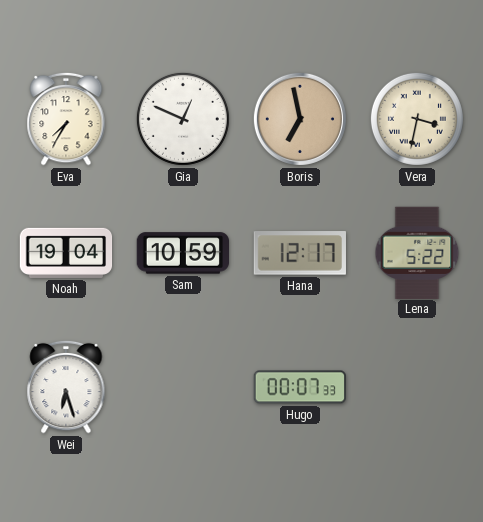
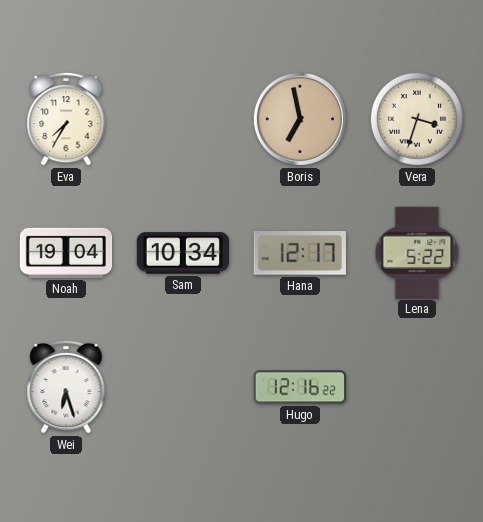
Gia: 12:49 -> none
Vera: 3:32 -> 3:33
Sam: 10:59 -> 10:34
Hugo: 00:07 -> 12:16
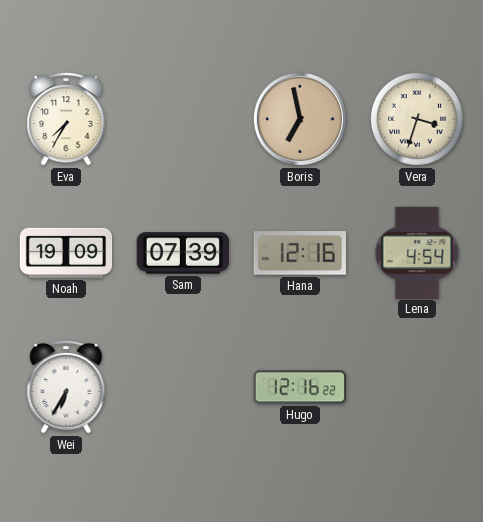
Noah: 19:04 -> 19:09
Sam: 10:34 -> 07:39
Hana: 12:17 -> 12:16
Lena: 5:22 -> 4:54
Wei: 6:27 -> 6:35
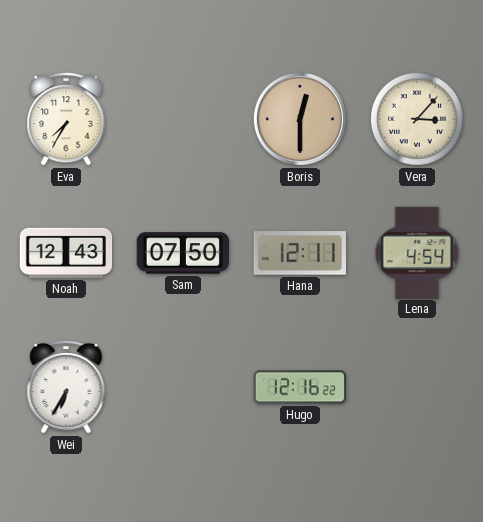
Boris: 6:58 -> 12:30
Vera: 3:33 -> 3:07
Noah: 19:09 -> 12:43
Sam: 07:39 -> 07:50
Hana: 12:16 -> 12:11
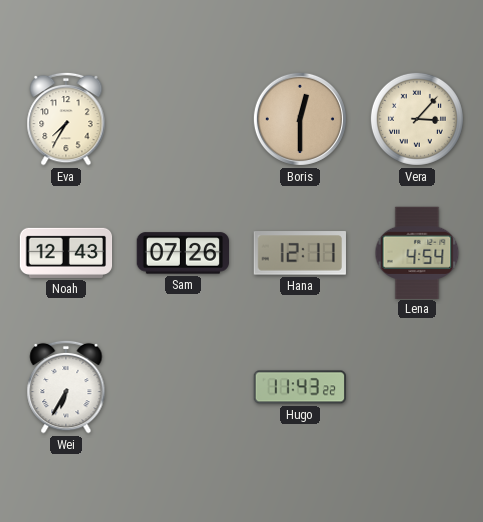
Sam: 07:50 -> 07:26
Hugo: 12:16 -> 11:43
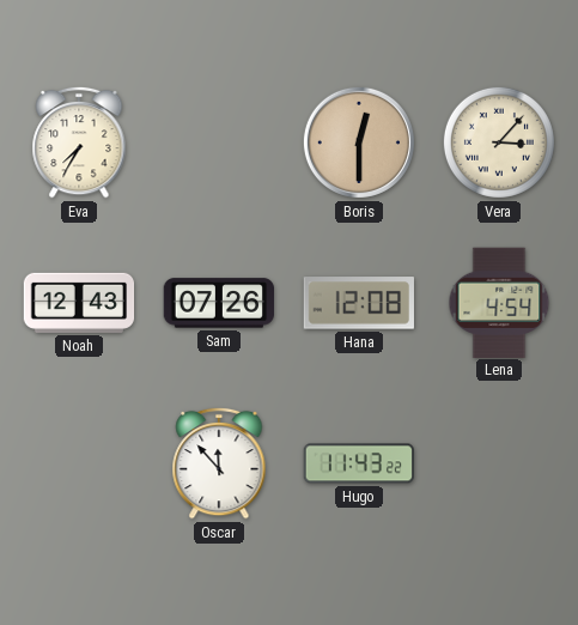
Hana: 12:11 -> 12:08
Wei: 6:35 -> none
Oscar: none -> 11:53
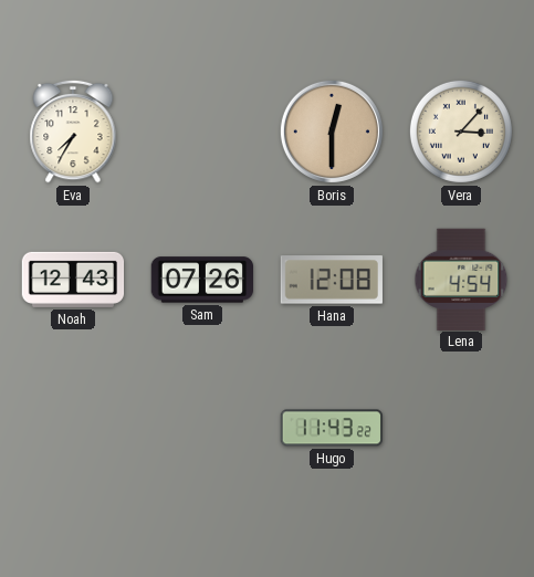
Oscar: 11:53 -> none
